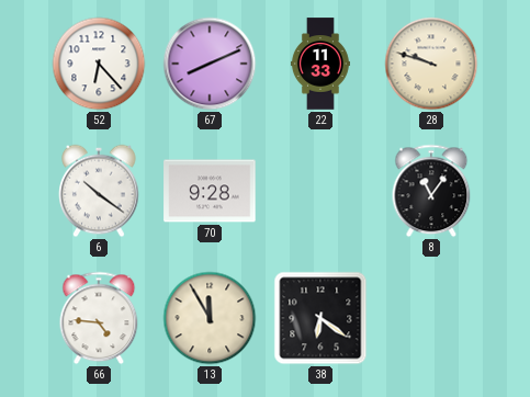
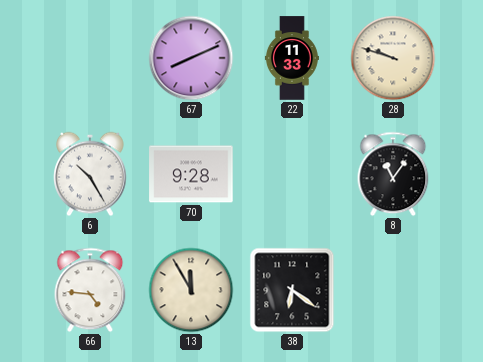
52: 6:23 -> none
6: 10:21 -> 10:25
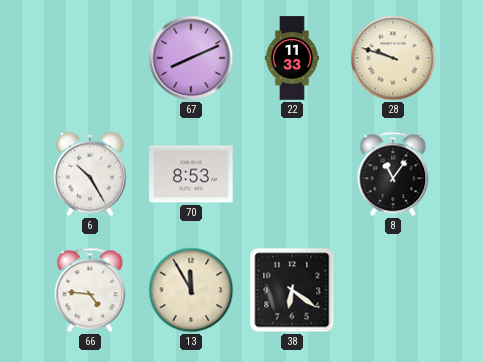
70: 9:28 -> 8:53
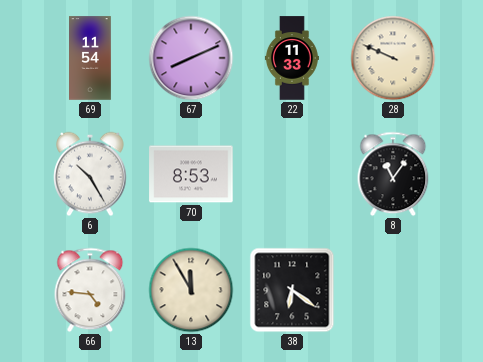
69: none -> 11:54
28: 9:48 -> 9:49
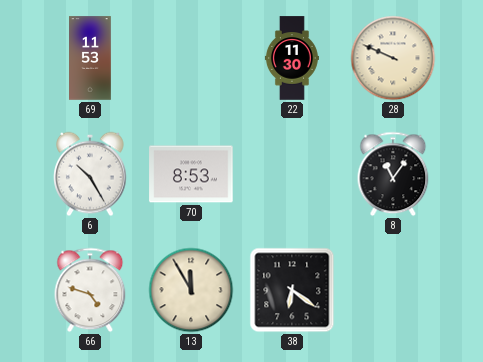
69: 11:54 -> 11:53
67: 8:11 -> none
22: 11:33 -> 11:30
66: 4:46 -> 4:48
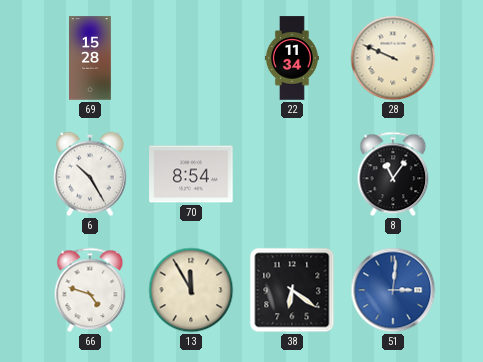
69: 11:53 -> 15:28
22: 11:30 -> 11:34
70: 8:53 -> 8:54
51: none -> 3:01
